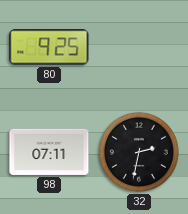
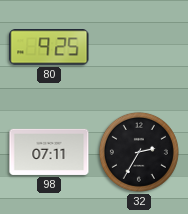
32: 2:32 -> 2:35
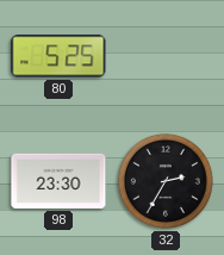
80: 9:25 -> 5:25
98: 07:11 -> 23:30
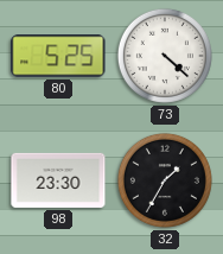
73: none -> 4:22
32: 2:35 -> 1:35
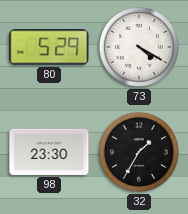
80: 5:25 -> 5:29
73: 4:22 -> 4:20
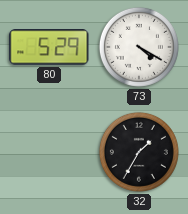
98: 23:30 -> none
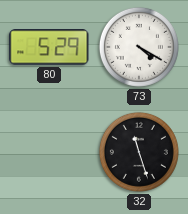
32: 1:35 -> 11:27
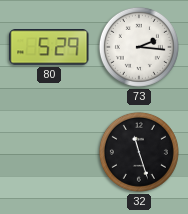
73: 4:20 -> 2:16
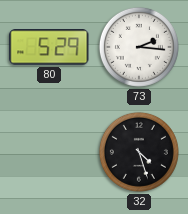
32: 11:27 -> 4:27
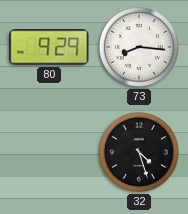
80: 5:29 -> 9:29
73: 2:16 -> 8:16
